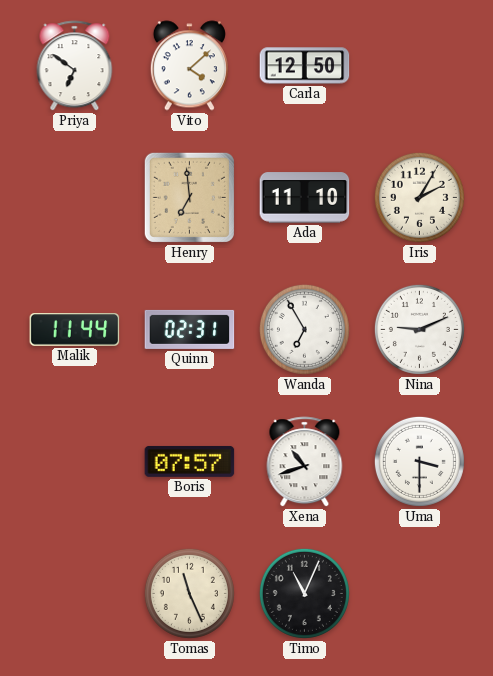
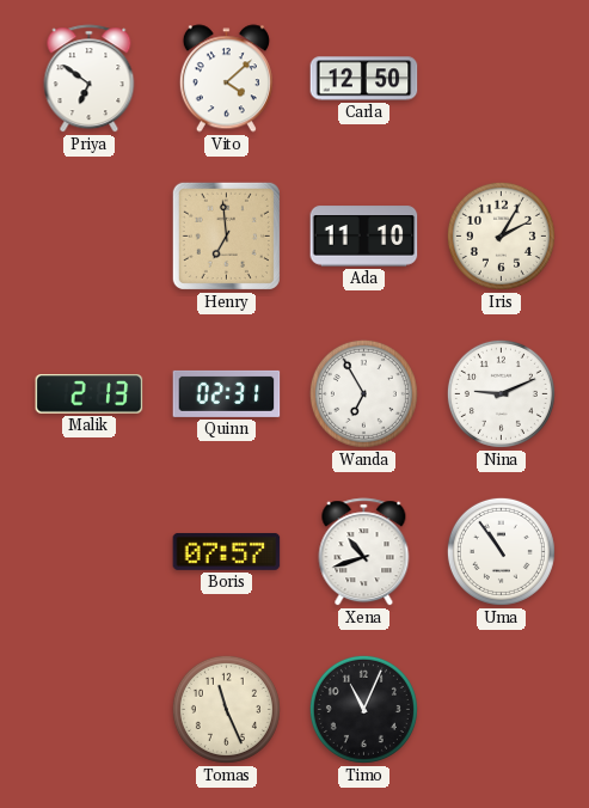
Malik: 11:44 -> 2:13
Uma: 3:30 -> 10:54
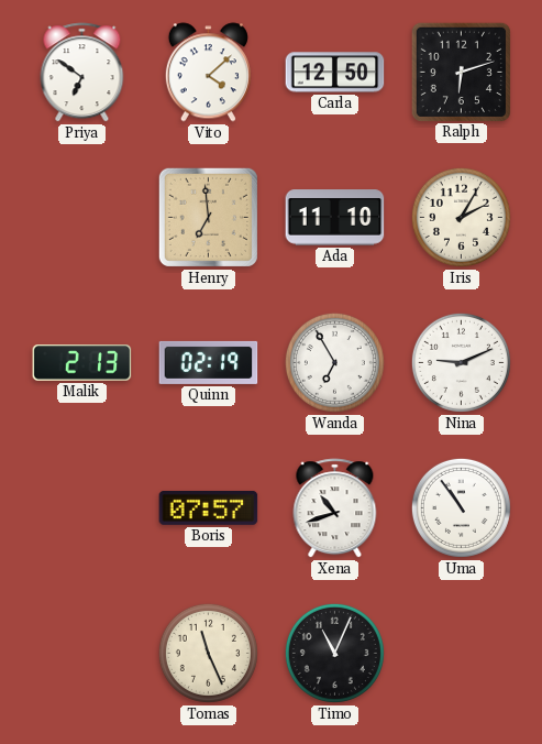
Ralph: none -> 6:12
Quinn: 02:31 -> 02:19
